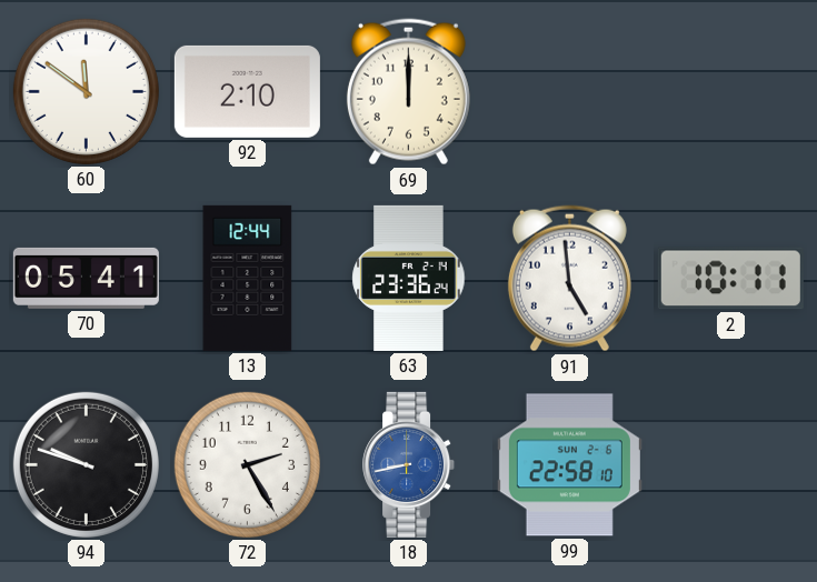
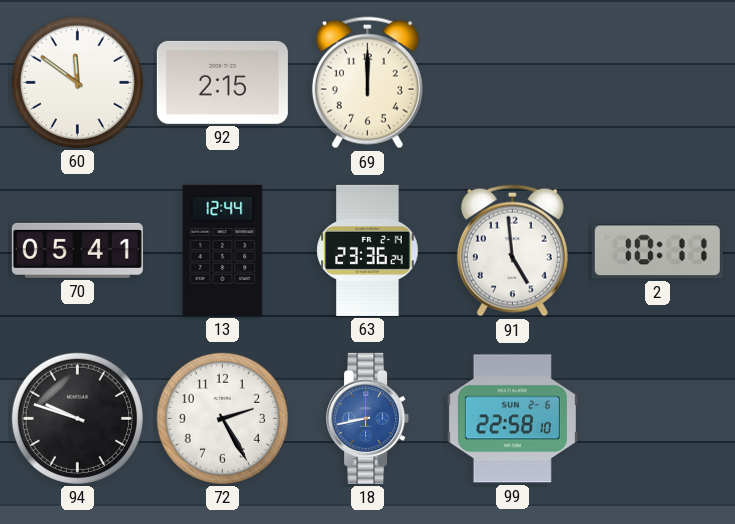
92: 2:10 -> 2:15
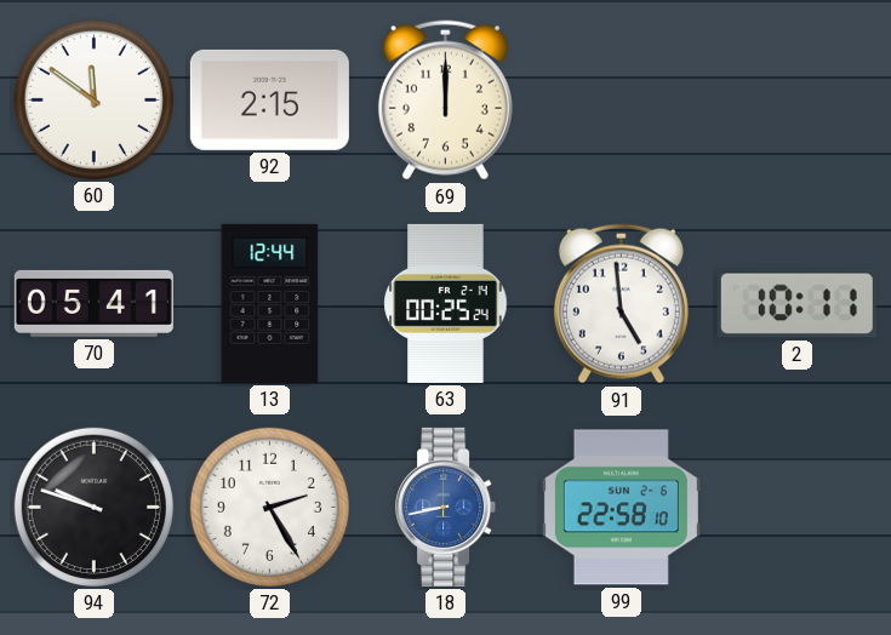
63: 23:36 -> 00:25
